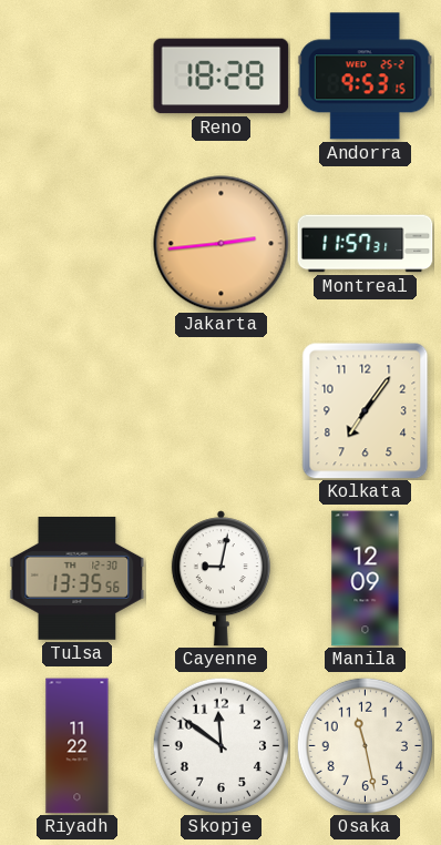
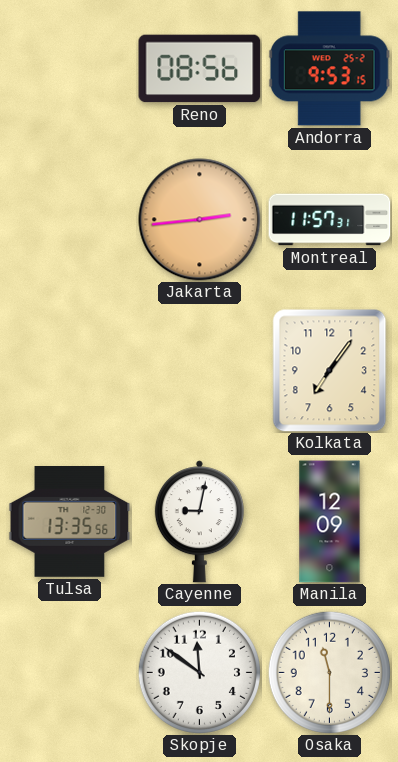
Reno: 18:28 -> 08:56
Riyadh: 11:22 -> none
Osaka: 11:28 -> 11:30
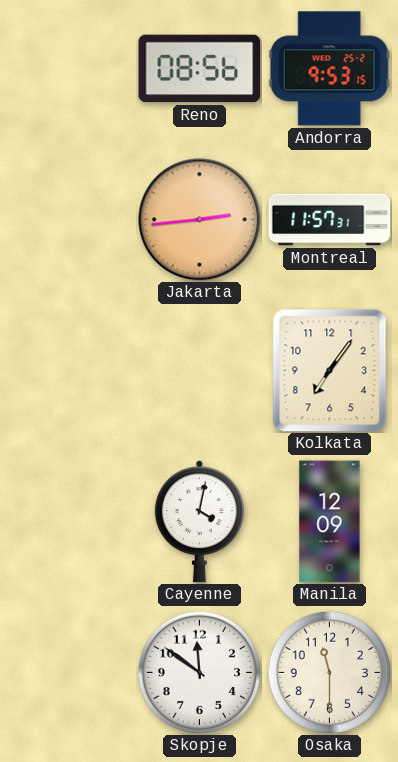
Tulsa: 13:35 -> none
Cayenne: 9:02 -> 4:02
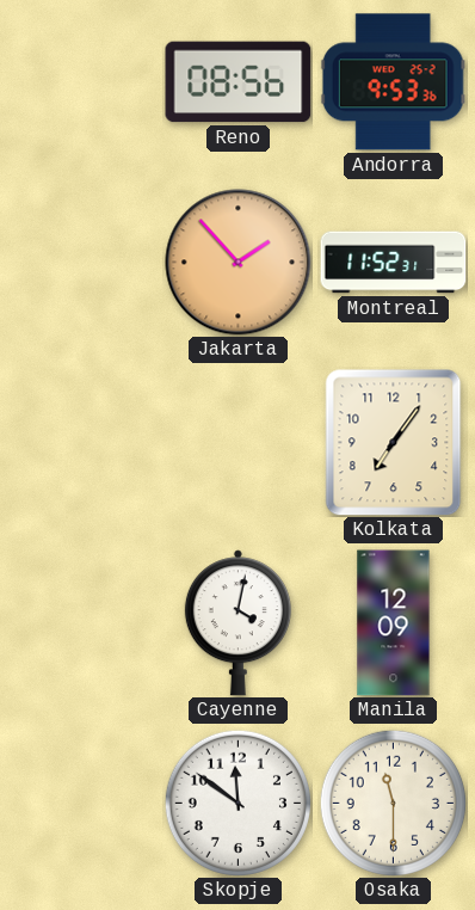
Andorra: 9:53:15 -> 9:53:36
Jakarta: 2:44 -> 1:53
Montreal: 11:57 -> 11:52
